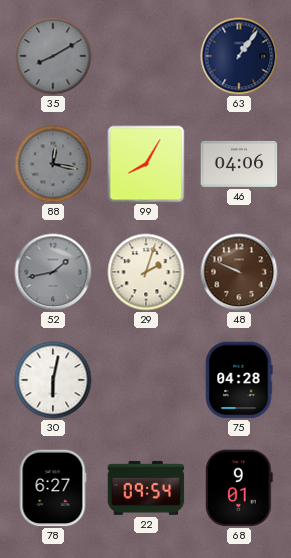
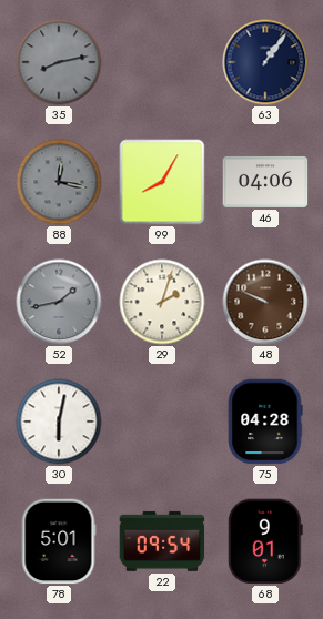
35: 8:10 -> 8:13
78: 6:27 -> 5:01
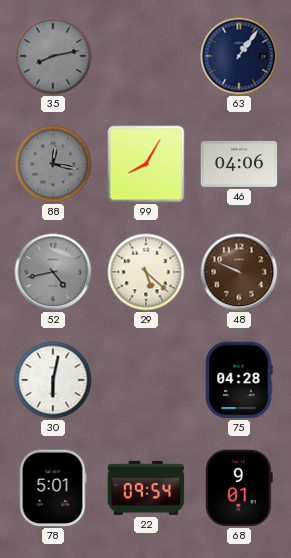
52: 1:43 -> 4:43
29: 2:03 -> 5:22
